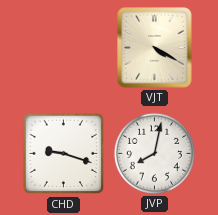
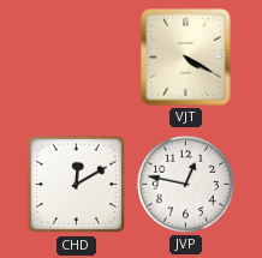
CHD: 9:18 -> 12:10
JVP: 8:02 -> 12:47
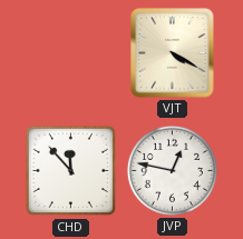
CHD: 12:10 -> 11:53
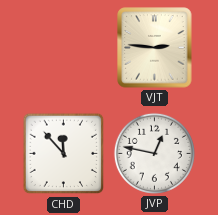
VJT: 4:20 -> 2:46
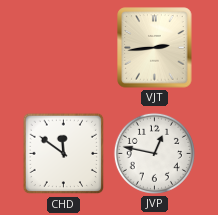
VJT: 2:46 -> 2:44
CHD: 11:53 -> 11:51
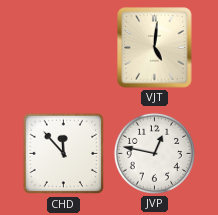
VJT: 2:44 -> 5:01
CHD: 11:51 -> 11:53
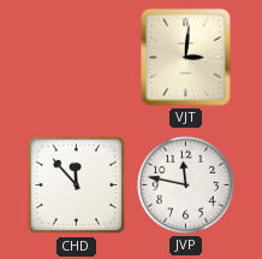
VJT: 5:01 -> 3:01
JVP: 12:47 -> 11:47
